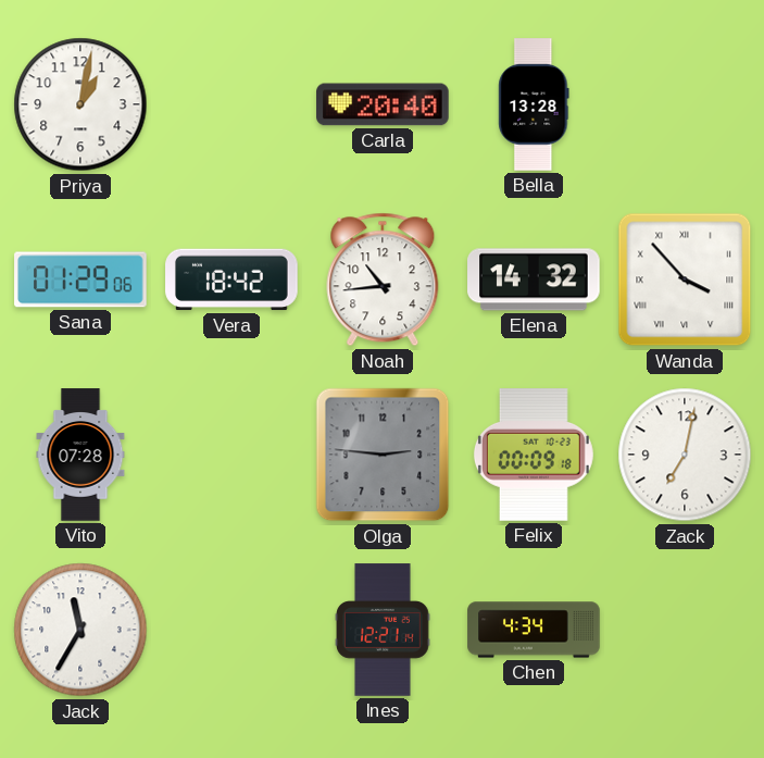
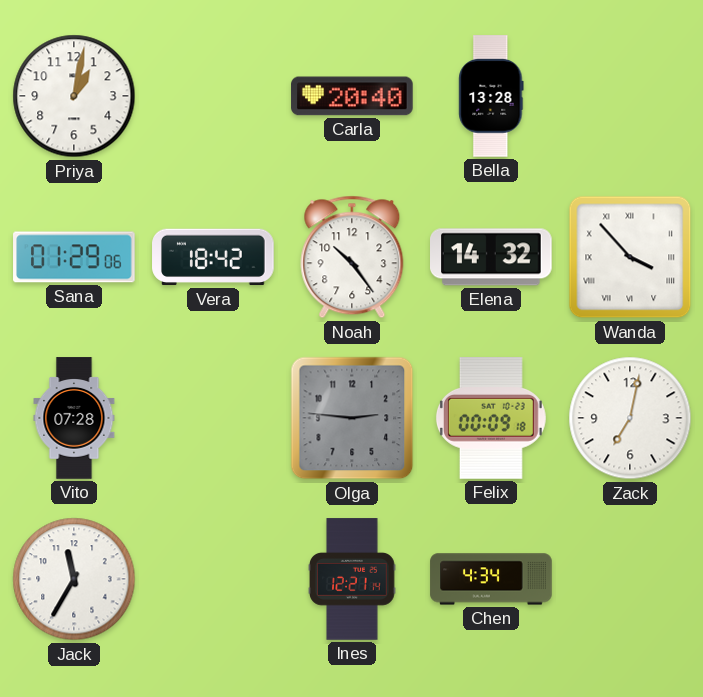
Noah: 10:44 -> 10:24
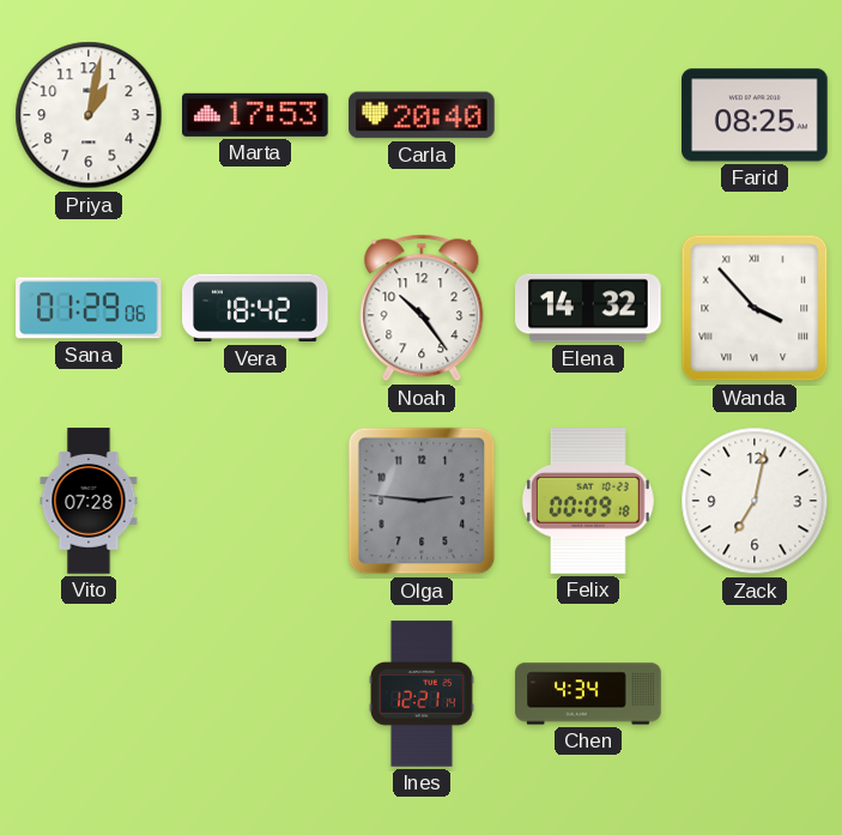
Marta: none -> 17:53
Bella: 13:28 -> none
Farid: none -> 08:25
Jack: 11:35 -> none
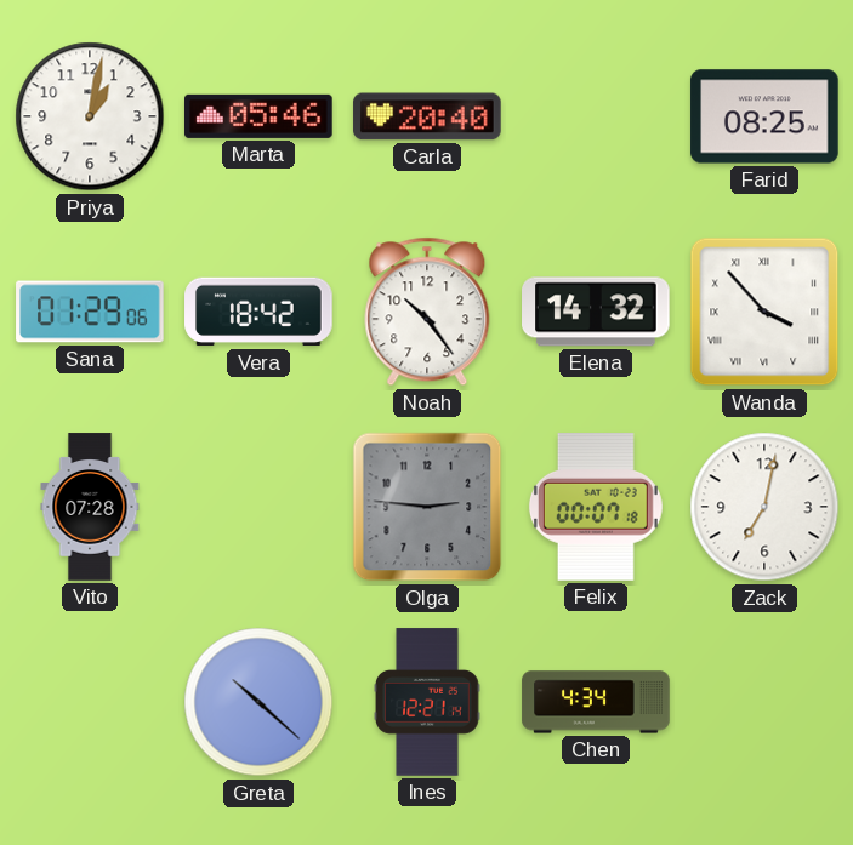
Marta: 17:53 -> 05:46
Felix: 00:09 -> 00:07
Greta: none -> 10:22
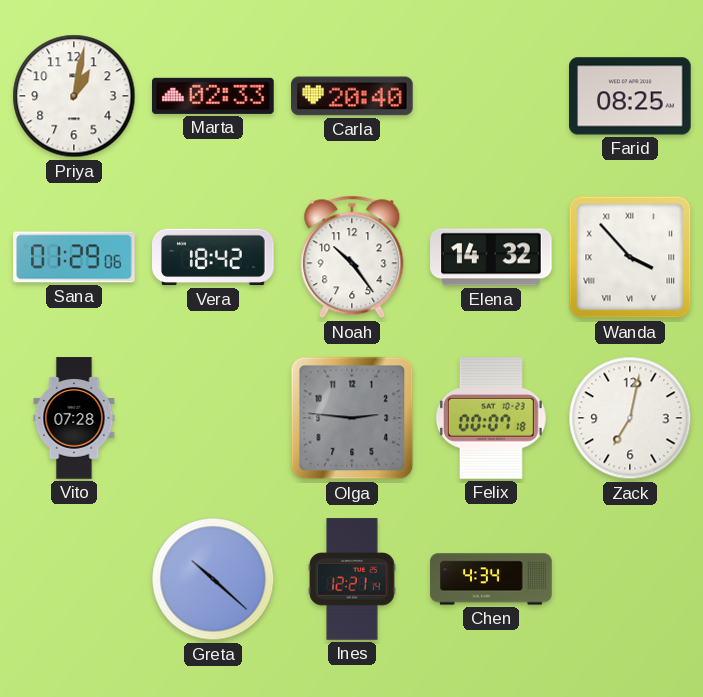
Marta: 05:46 -> 02:33
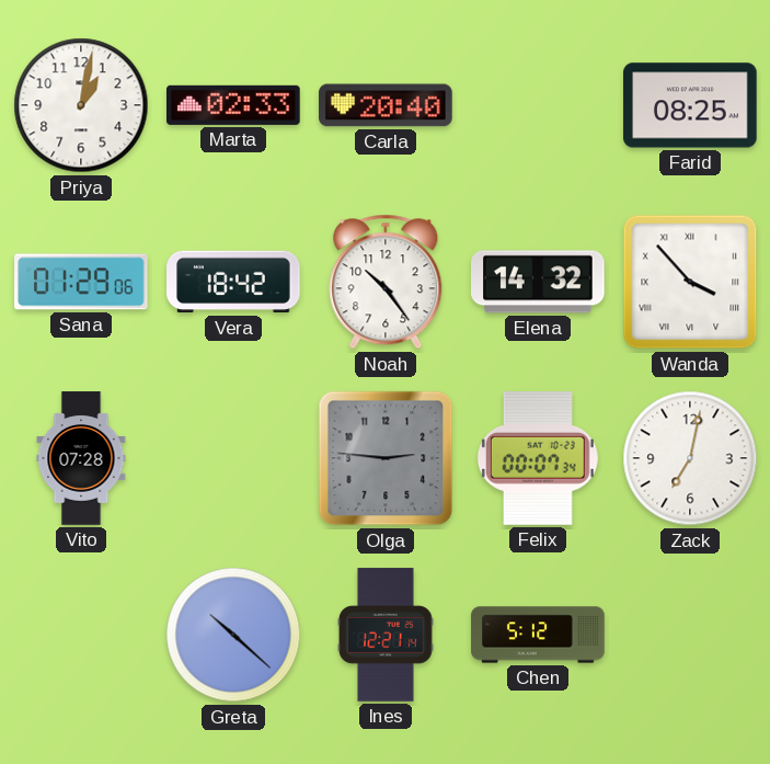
Felix: 00:07:18 -> 00:07:34
Chen: 4:34 -> 5:12
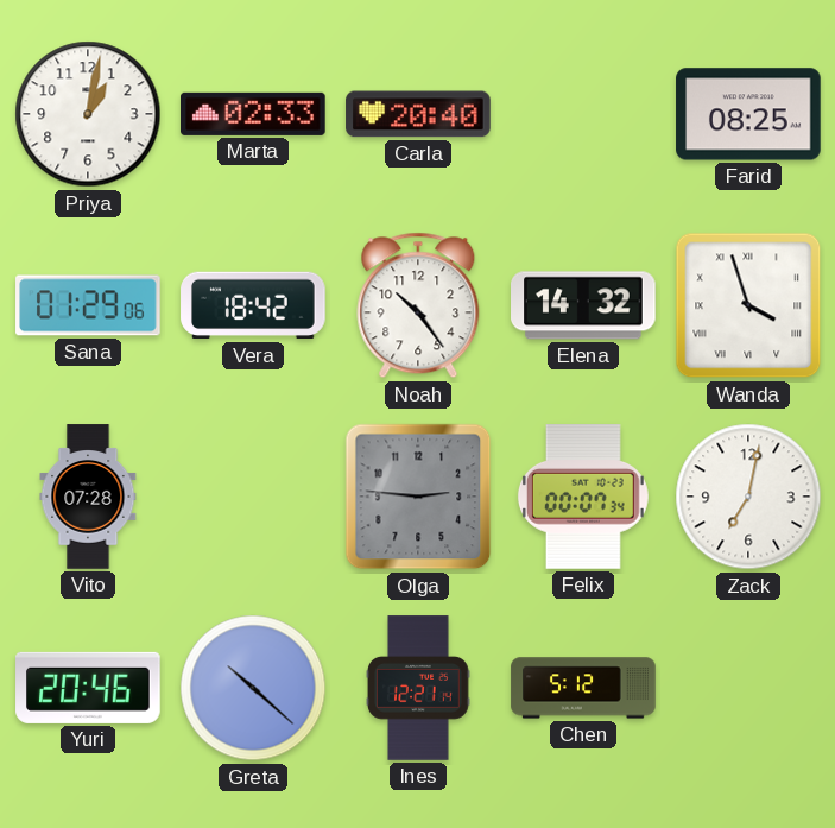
Wanda: 3:53 -> 3:57
Yuri: none -> 20:46
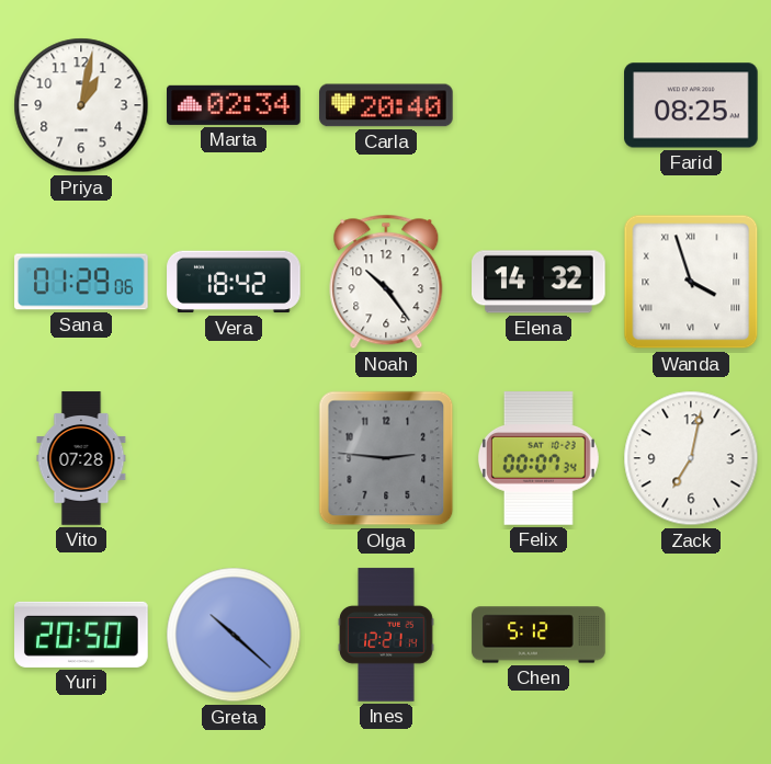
Marta: 02:33 -> 02:34
Yuri: 20:46 -> 20:50
